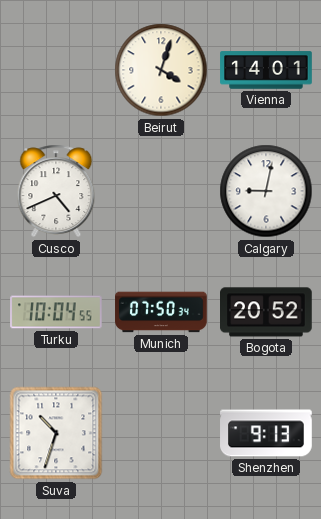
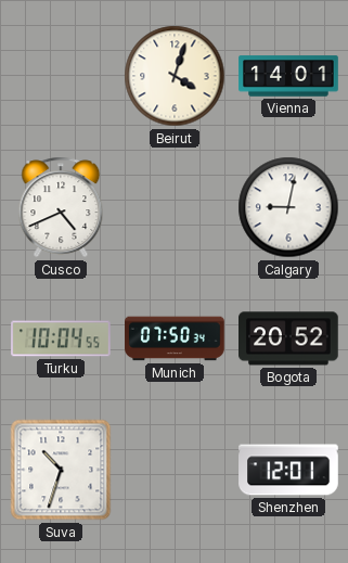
Shenzhen: 9:13 -> 12:01
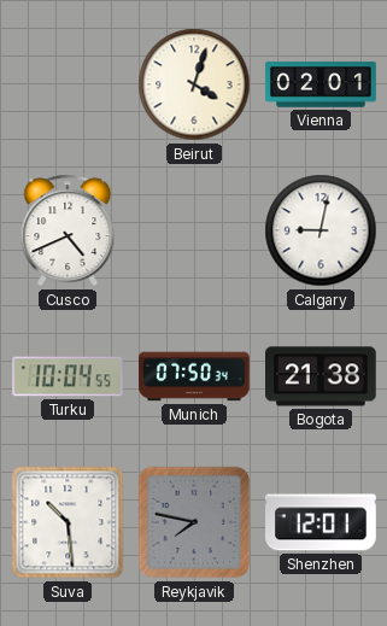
Vienna: 14:01 -> 02:01
Bogota: 20:52 -> 21:38
Suva: 10:33 -> 10:29
Reykjavik: none -> 7:47
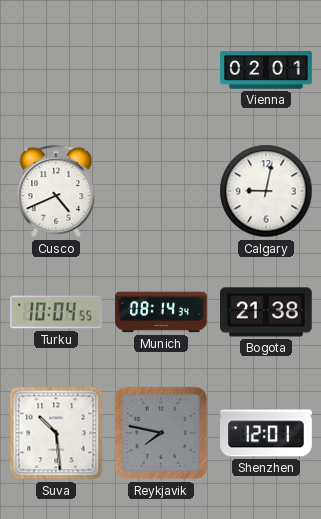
Beirut: 4:03 -> none
Munich: 07:50 -> 08:14
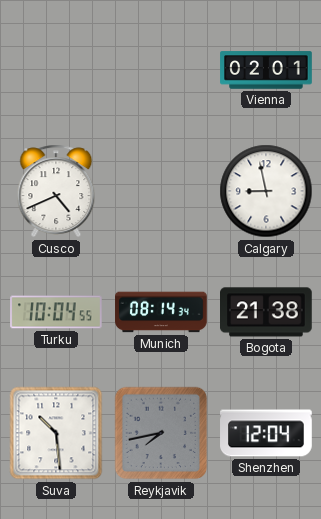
Calgary: 9:02 -> 8:58
Reykjavik: 7:47 -> 7:43
Shenzhen: 12:01 -> 12:04
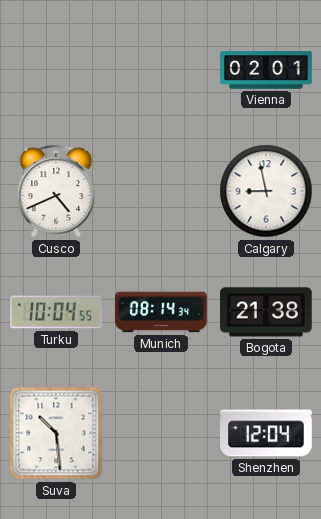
Reykjavik: 7:43 -> none
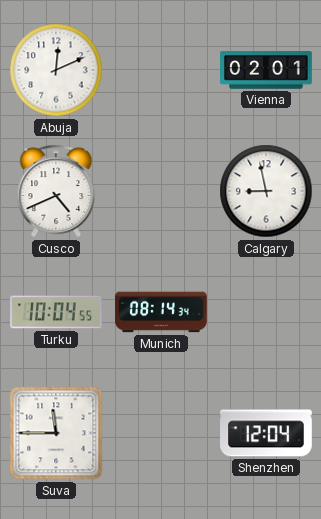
Abuja: none -> 12:11
Bogota: 21:38 -> none
Suva: 10:29 -> 11:45
